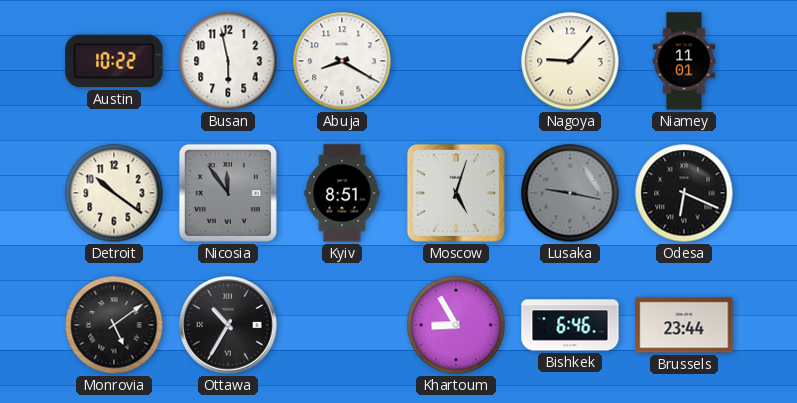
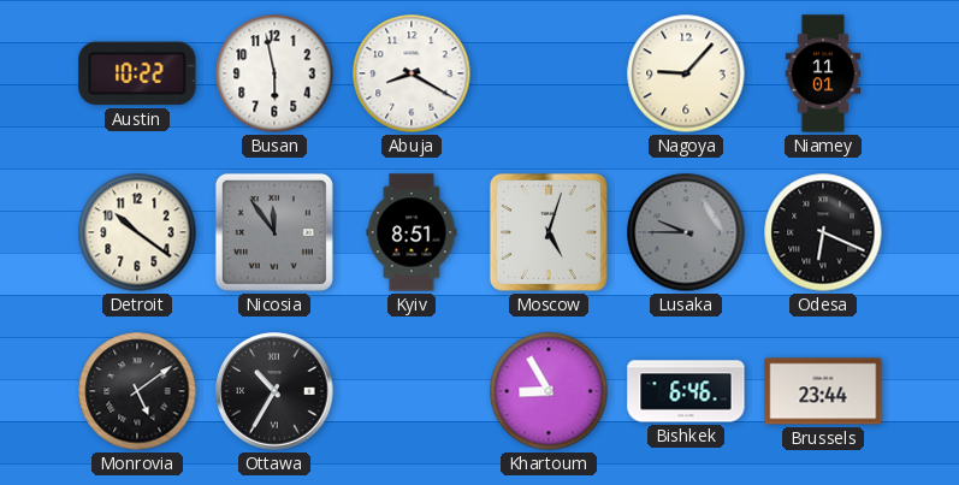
Lusaka: 9:17 -> 9:45
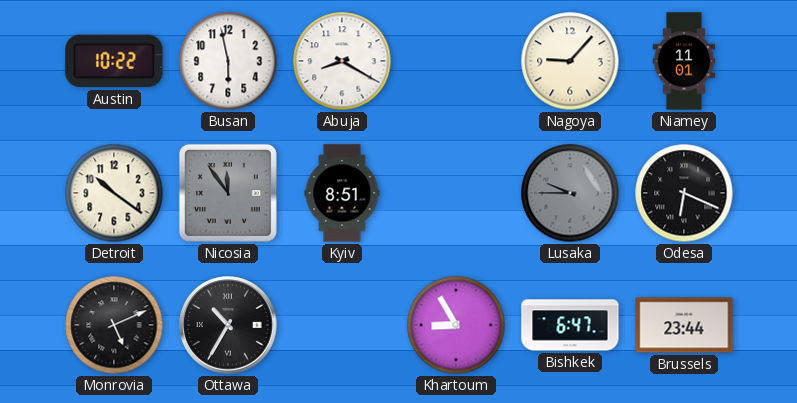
Moscow: 5:03 -> none
Monrovia: 5:09 -> 5:11
Bishkek: 6:46 -> 6:47
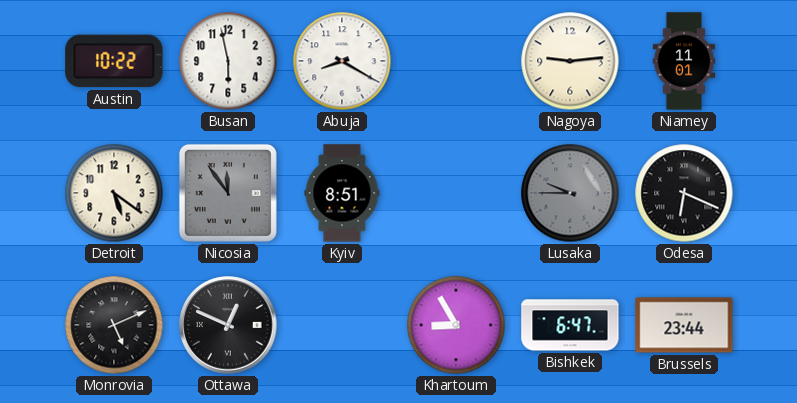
Nagoya: 9:07 -> 9:14
Detroit: 10:21 -> 5:21
Ottawa: 10:35 -> 12:49
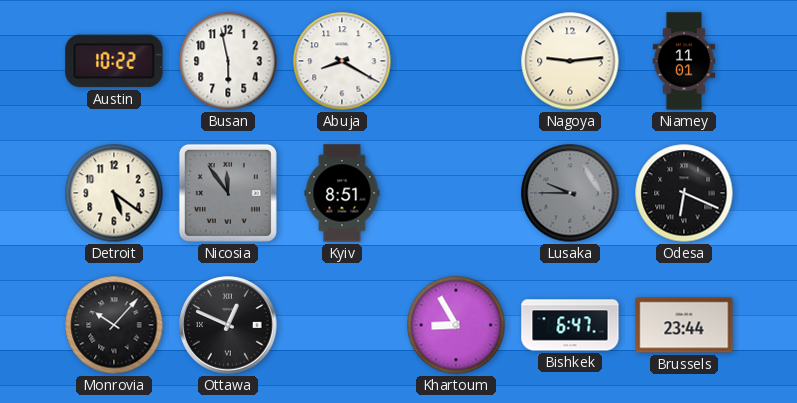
Monrovia: 5:11 -> 10:07
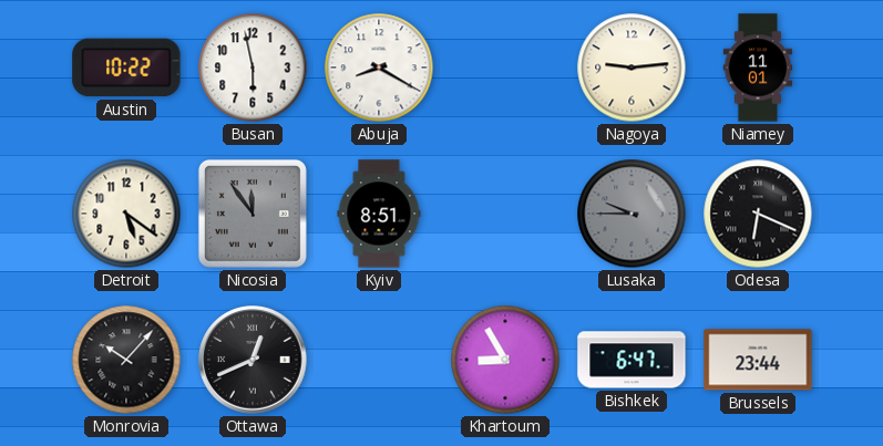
Ottawa: 12:49 -> 12:41
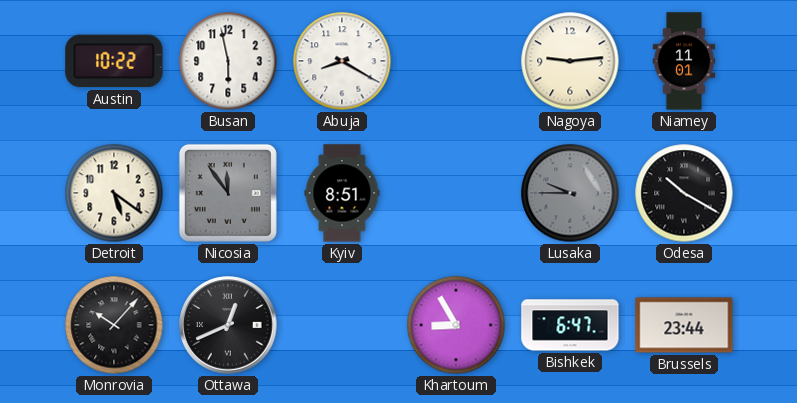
Odesa: 6:19 -> 10:20
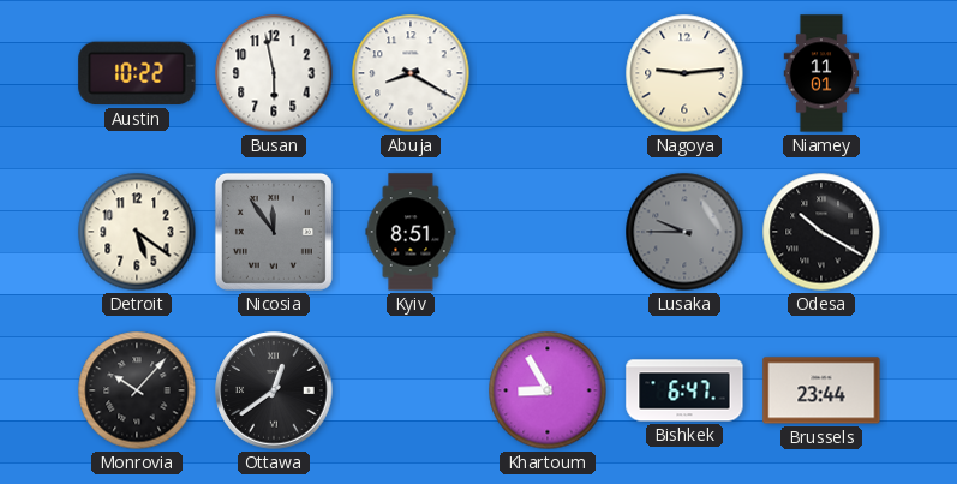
Ottawa: 12:41 -> 12:39
